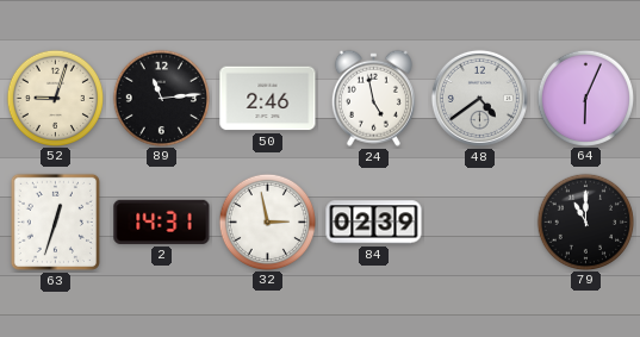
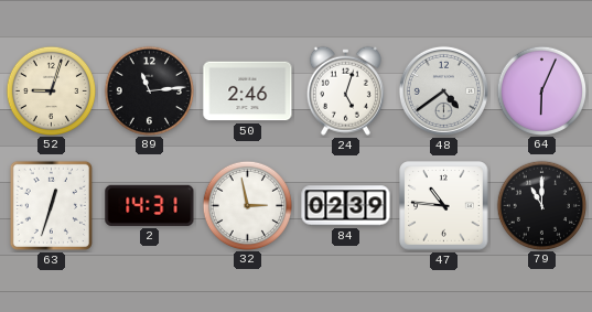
24: 4:58 -> 5:03
47: none -> 10:46
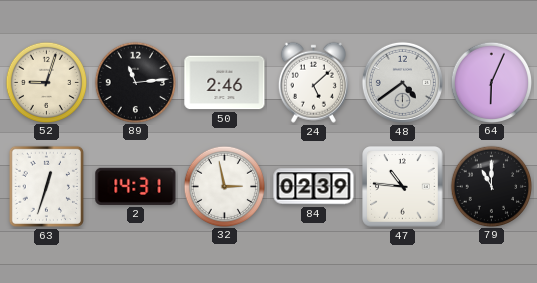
24: 5:03 -> 5:08
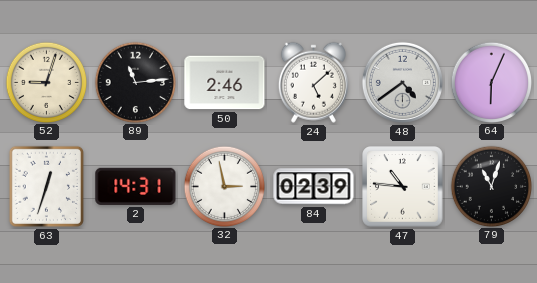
79: 11:00 -> 11:03
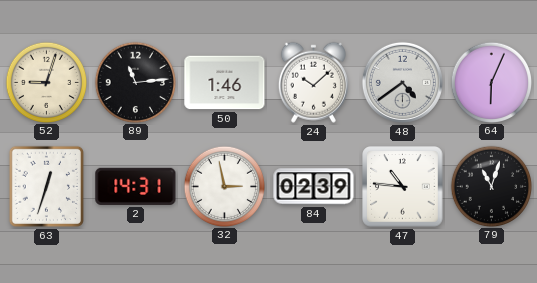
50: 2:46 -> 1:46
24: 5:08 -> 10:08
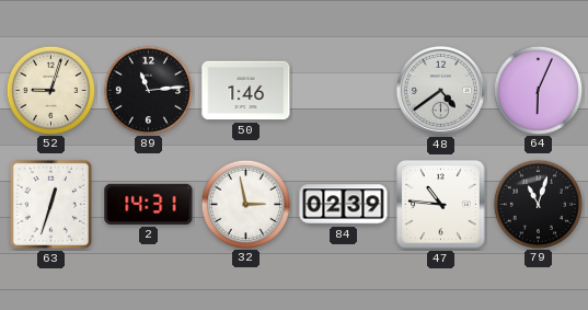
24: 10:08 -> none
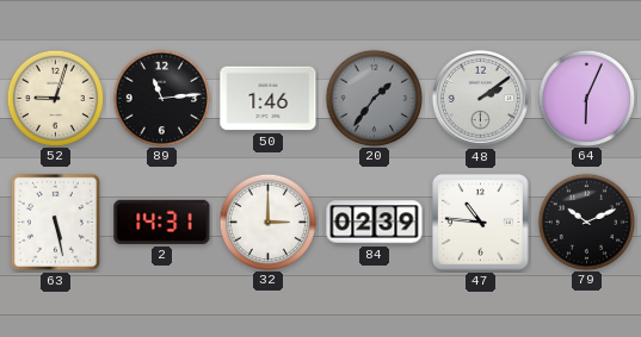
20: none -> 1:36
48: 4:39 -> 2:09
63: 12:33 -> 5:28
32: 2:58 -> 3:00
79: 11:03 -> 10:11
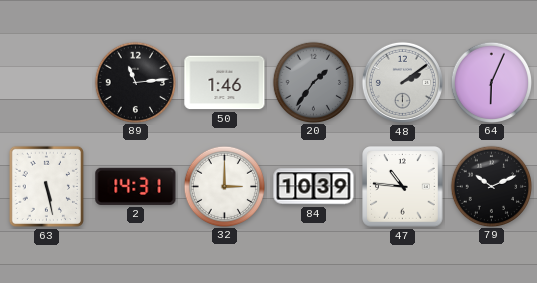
52: 9:03 -> none
84: 02:39 -> 10:39
